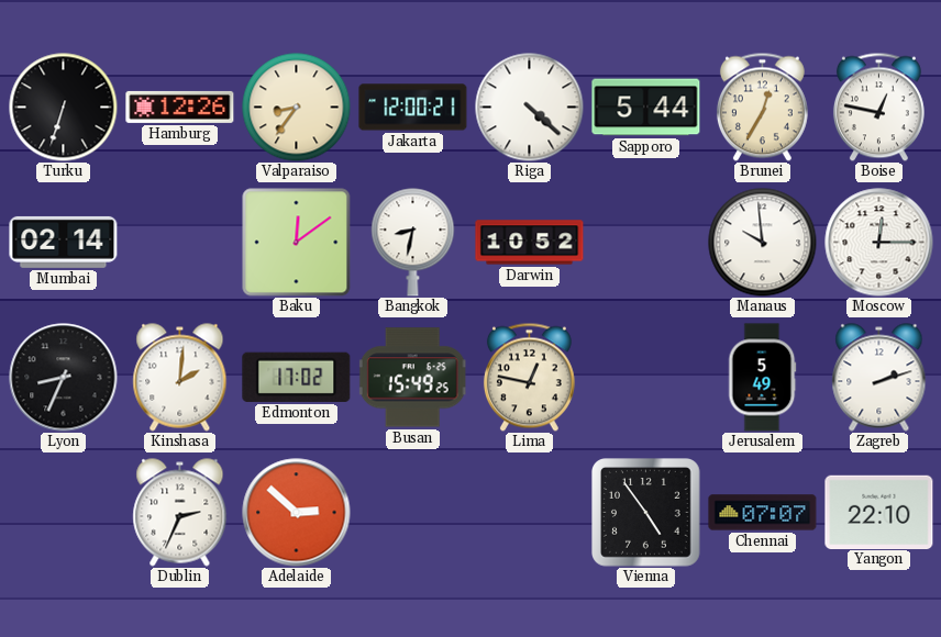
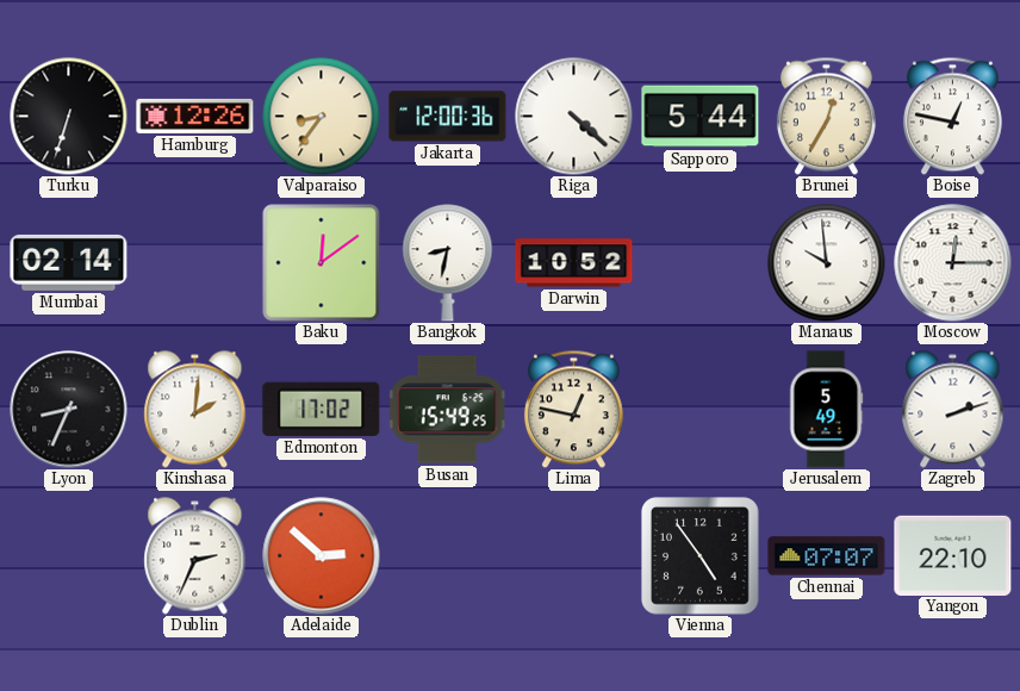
Jakarta: 12:00:21 -> 12:00:36
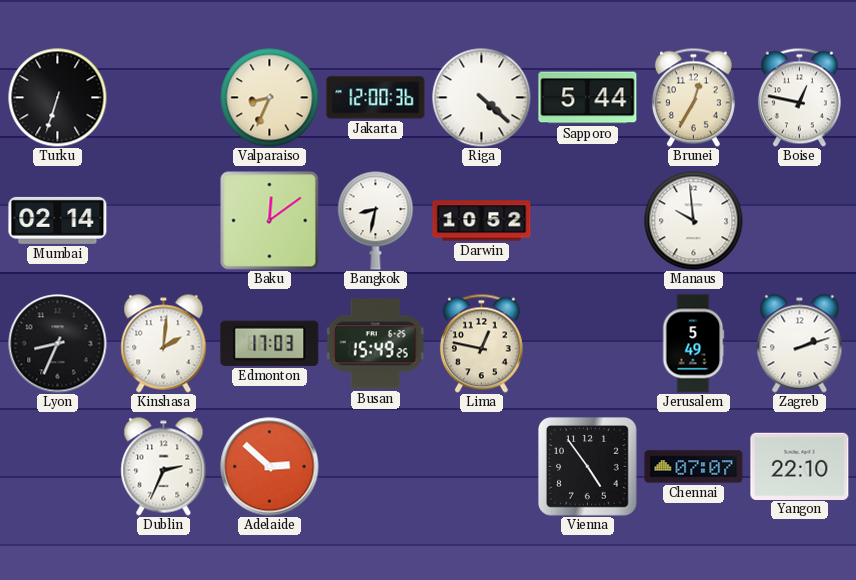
Hamburg: 12:26 -> none
Valparaiso: 8:36 -> 8:34
Moscow: 12:15 -> none
Edmonton: 17:02 -> 17:03
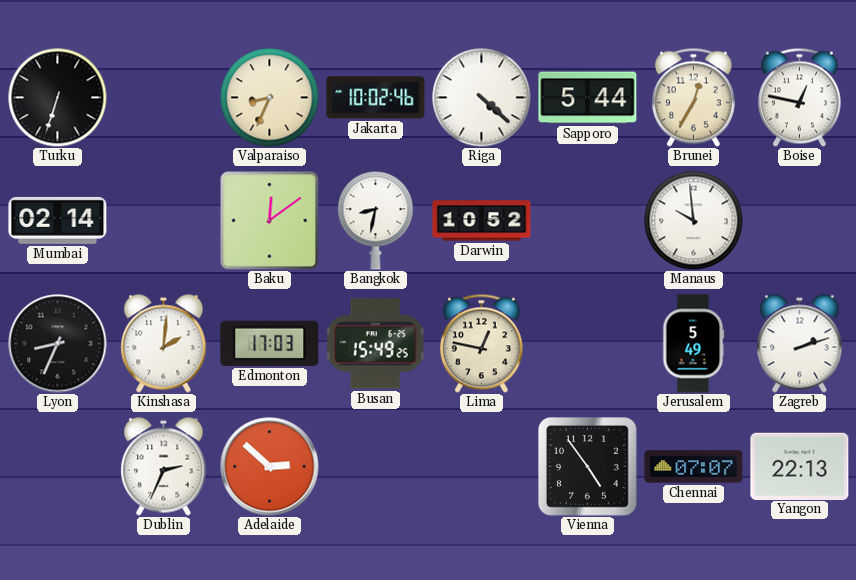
Jakarta: 12:00 -> 10:02
Yangon: 22:10 -> 22:13
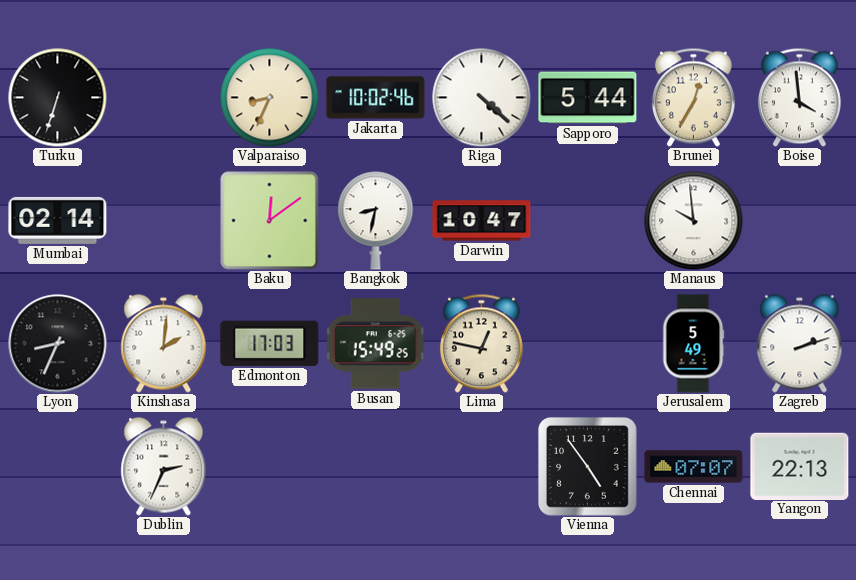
Boise: 12:47 -> 3:59
Darwin: 10:52 -> 10:47
Adelaide: 2:52 -> none
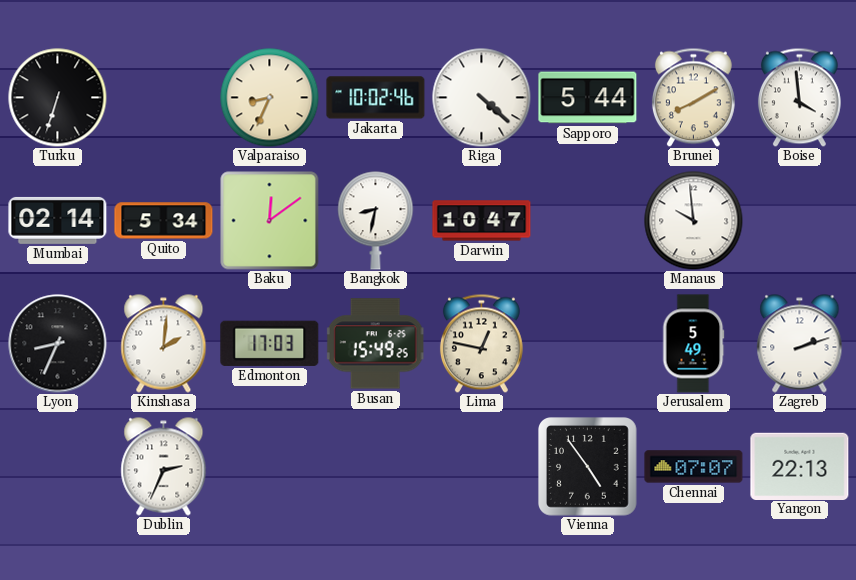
Brunei: 12:35 -> 8:10
Quito: none -> 5:34
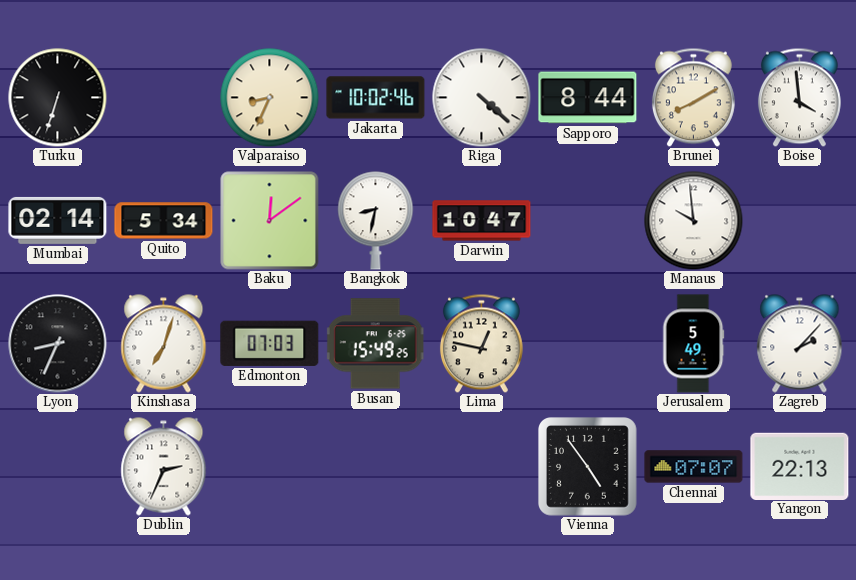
Sapporo: 5:44 -> 8:44
Kinshasa: 2:01 -> 7:03
Edmonton: 17:03 -> 07:03
Zagreb: 2:12 -> 2:07
